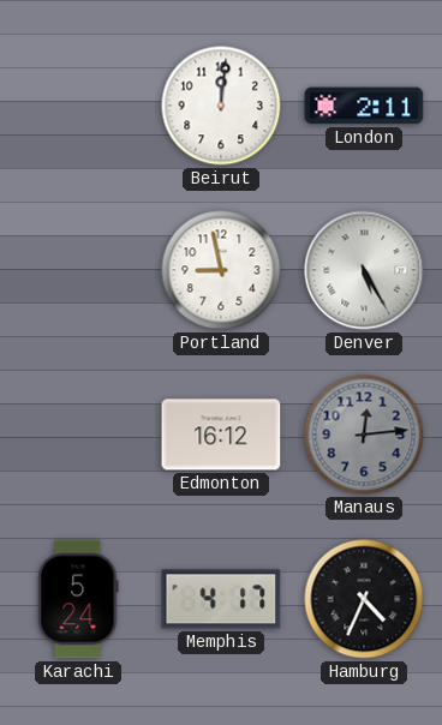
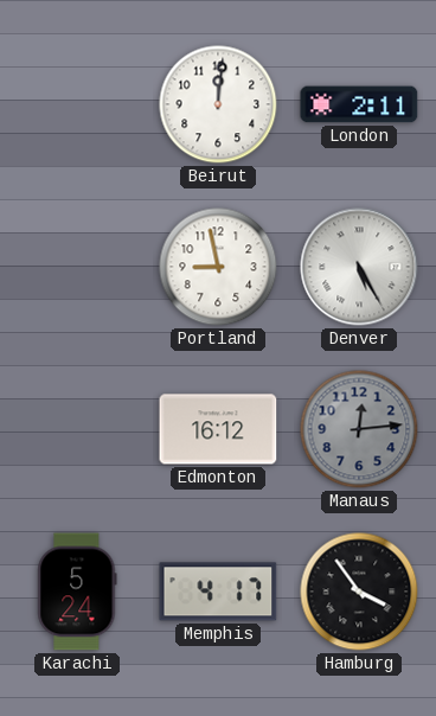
Hamburg: 4:34 -> 3:54
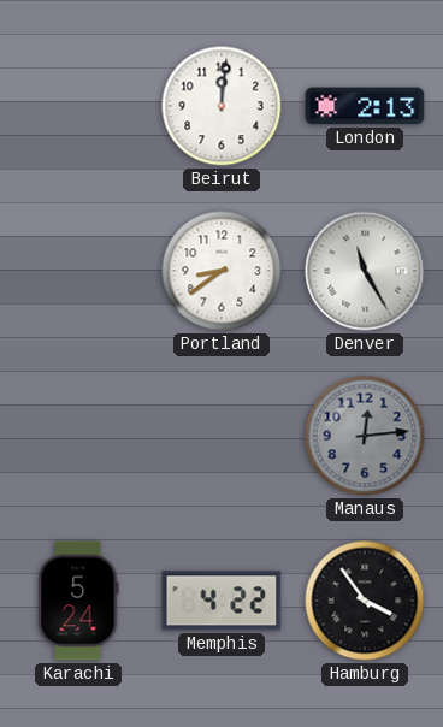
London: 2:11 -> 2:13
Portland: 8:58 -> 8:39
Denver: 5:25 -> 11:25
Edmonton: 16:12 -> none
Memphis: 4:17 -> 4:22
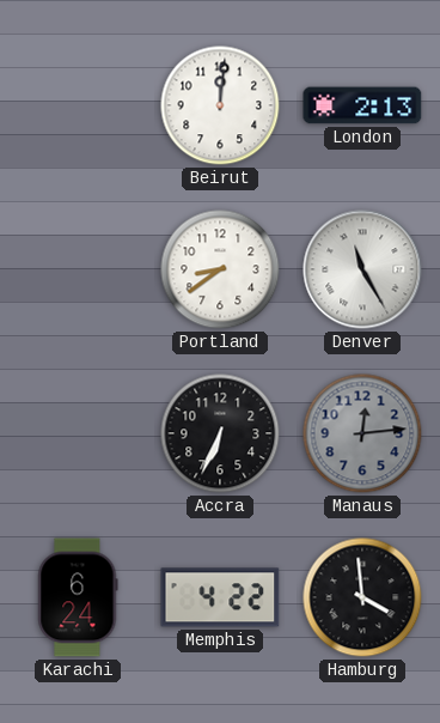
Accra: none -> 6:34
Karachi: 5:24 -> 6:24
Hamburg: 3:54 -> 3:59
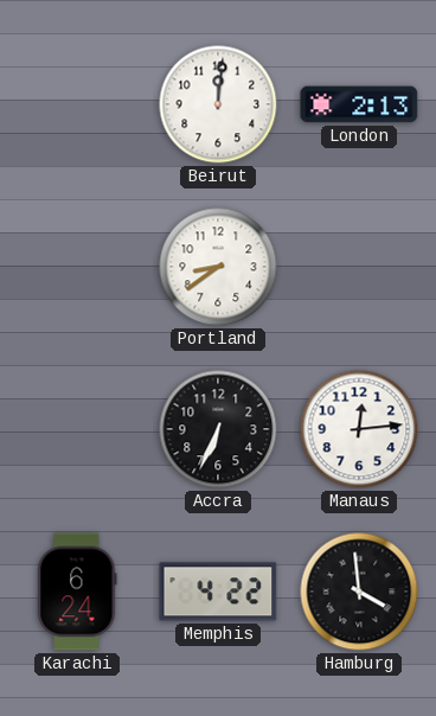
Denver: 11:25 -> none
Manaus dial: grey -> white
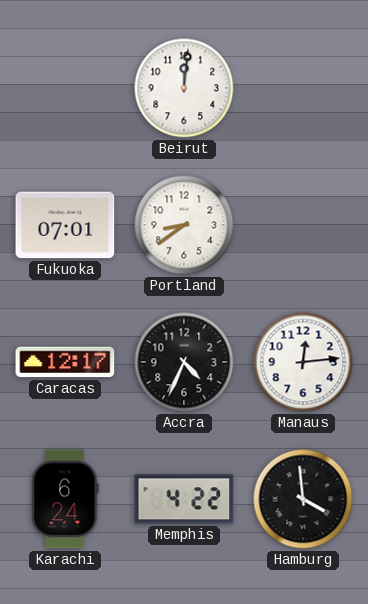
London: 2:13 -> none
Fukuoka: none -> 07:01
Caracas: none -> 12:17
Accra: 6:34 -> 4:34
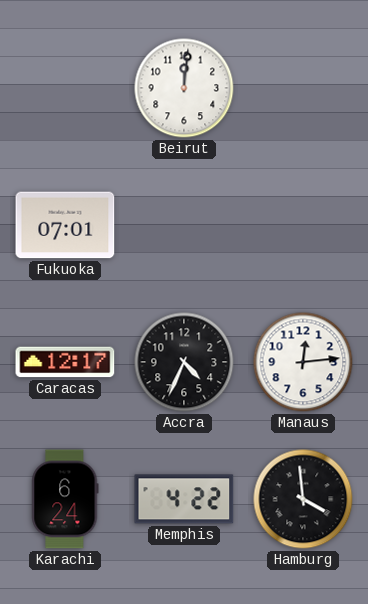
Portland: 8:39 -> none
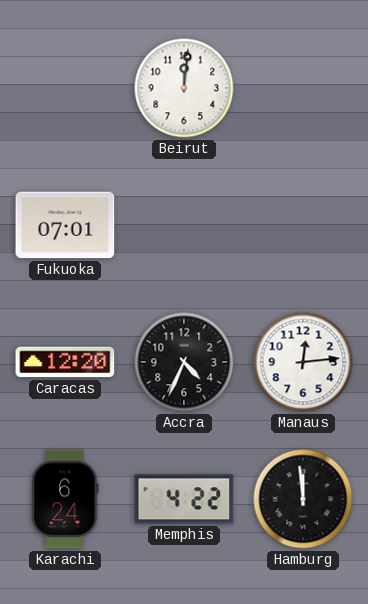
Caracas: 12:17 -> 12:20
Hamburg: 3:59 -> 11:59
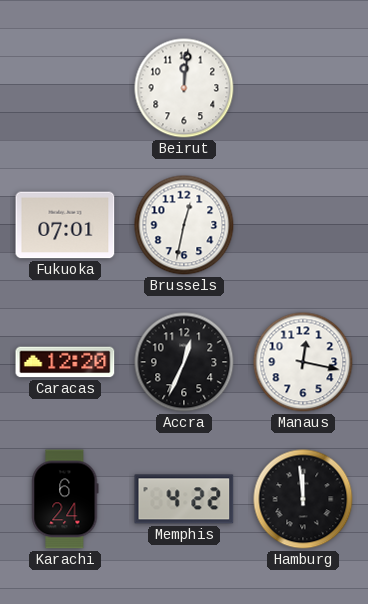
Brussels: none -> 12:32
Accra: 4:34 -> 12:34
Manaus: 12:14 -> 12:17
